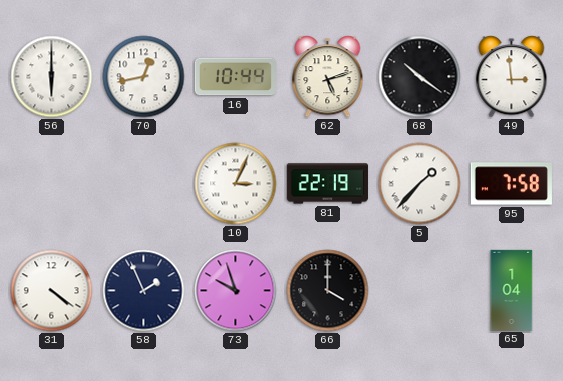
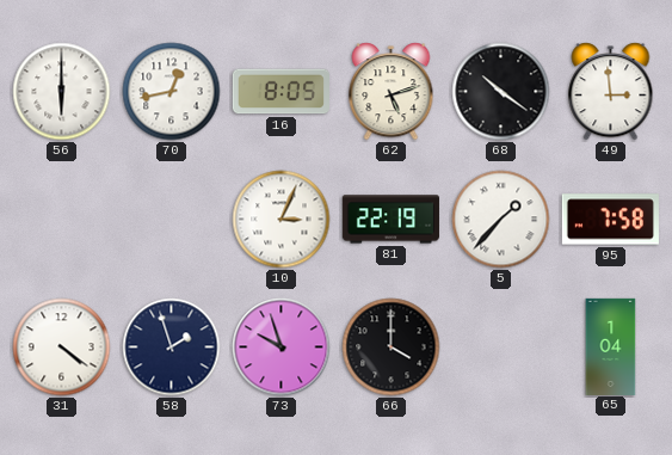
16: 10:44 -> 8:05
58: 1:56 -> 1:57
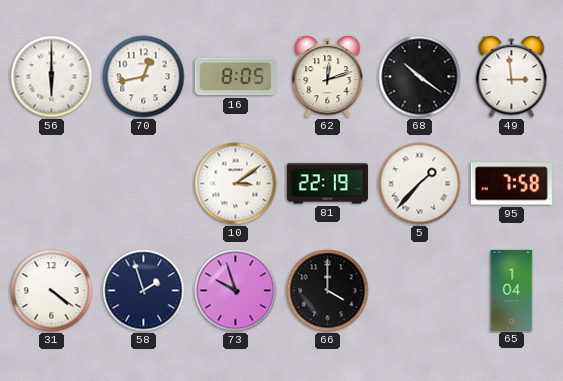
62: 5:12 -> 12:12
10: 3:04 -> 3:09
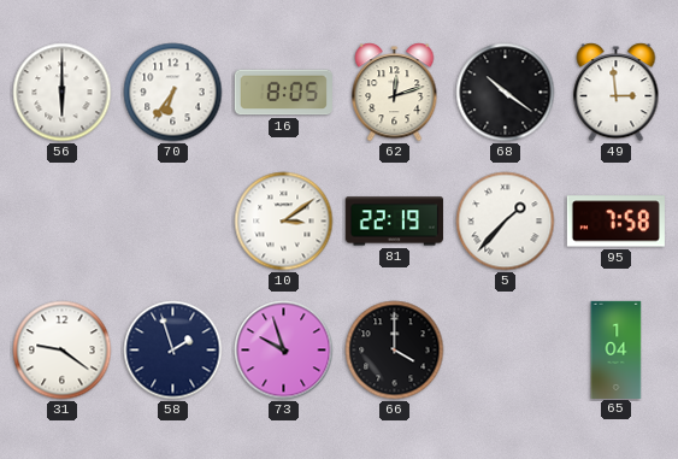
70: 12:43 -> 6:36
31: 4:21 -> 9:21
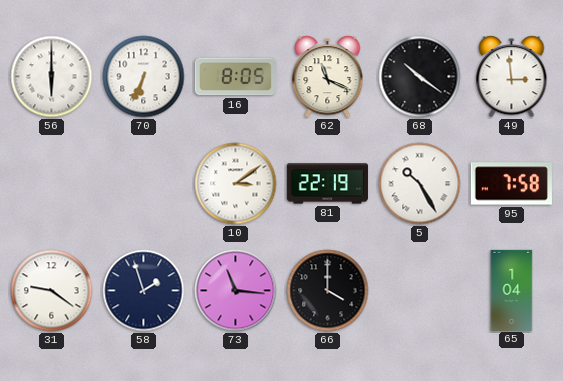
70: 6:36 -> 6:34
62: 12:12 -> 11:19
5: 1:37 -> 10:25
73: 9:57 -> 11:16
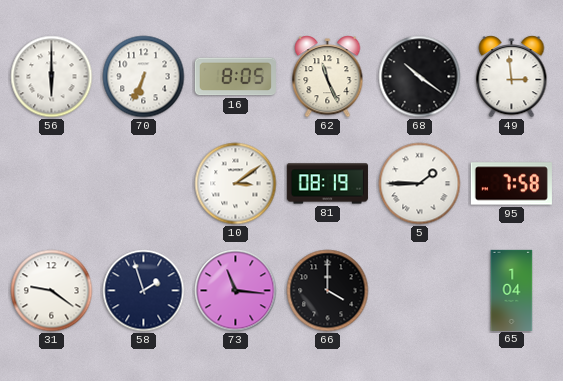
62: 11:19 -> 11:26
81: 22:19 -> 08:19
5: 10:25 -> 1:45
